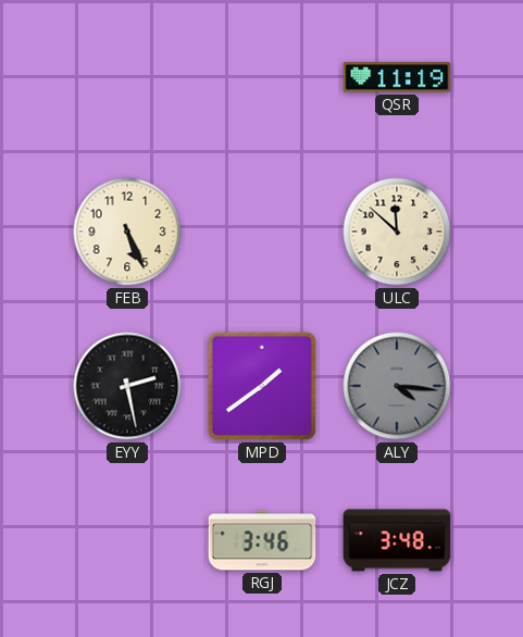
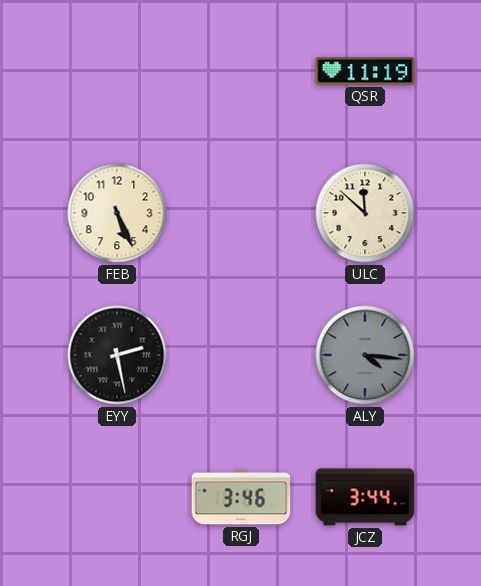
MPD: 1:39 -> none
JCZ: 3:48 -> 3:44
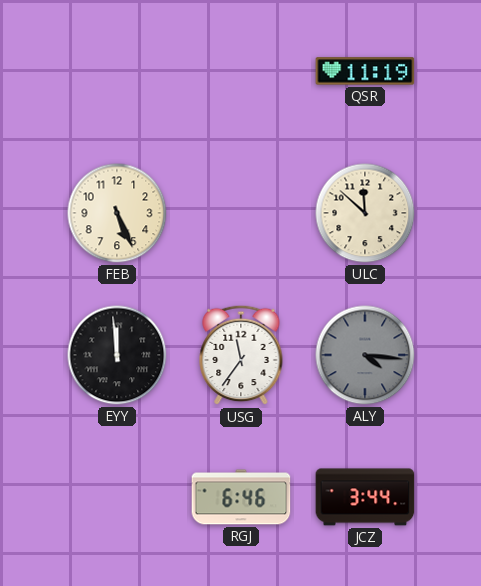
EYY: 2:28 -> 11:59
USG: none -> 11:36
RGJ: 3:46 -> 6:46
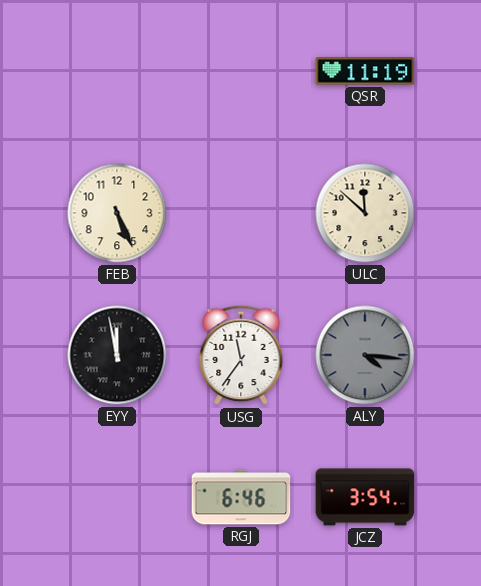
EYY: 11:59 -> 11:58
JCZ: 3:44 -> 3:54
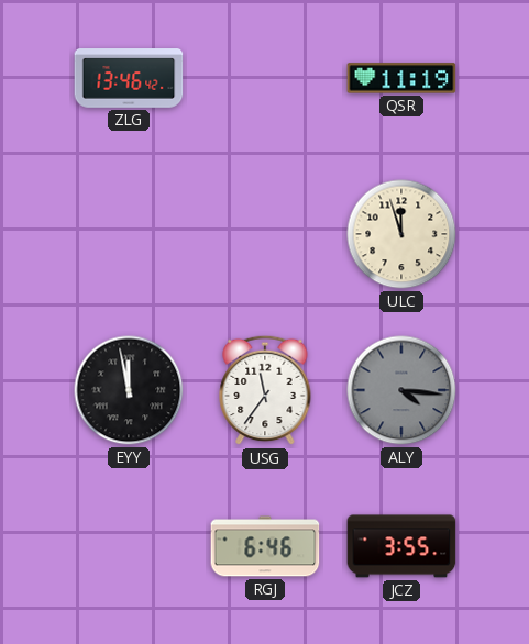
ZLG: none -> 13:46
FEB: 5:26 -> none
ULC: 11:52 -> 11:57
JCZ: 3:54 -> 3:55
